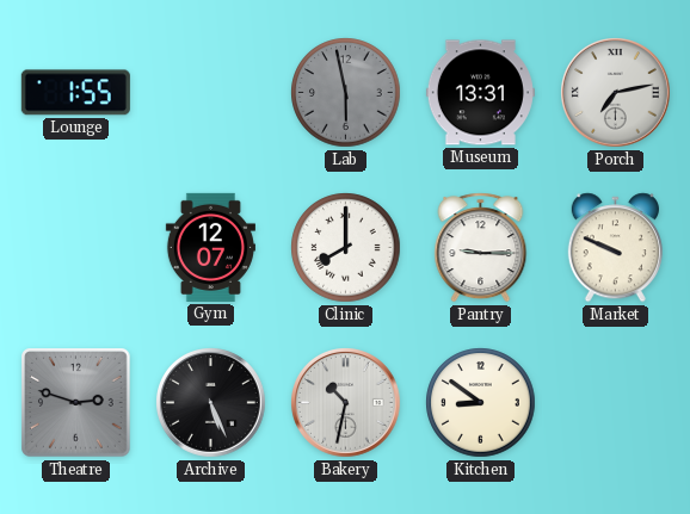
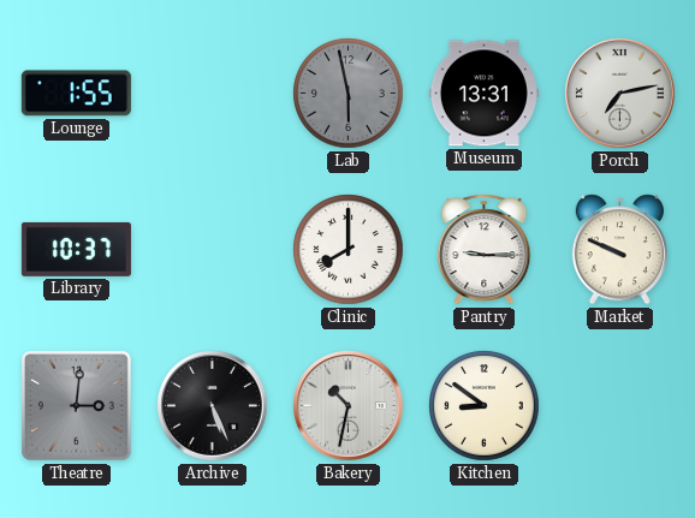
Library: none -> 10:37
Gym: 12:07 -> none
Theatre: 2:48 -> 3:01
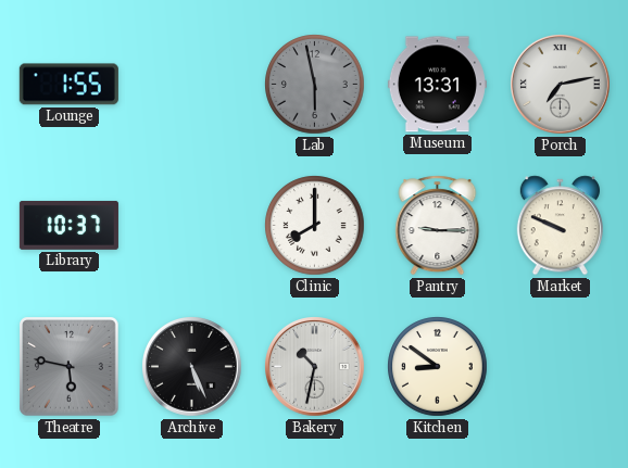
Theatre: 3:01 -> 5:47
